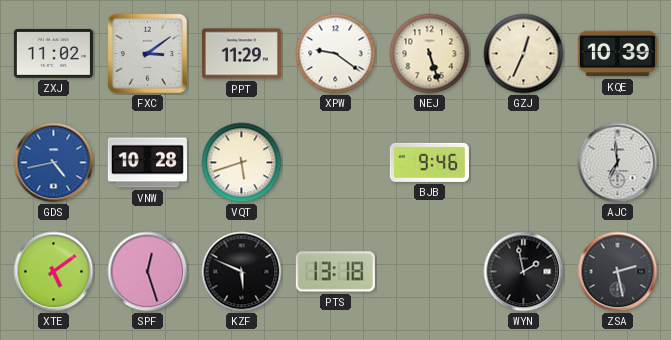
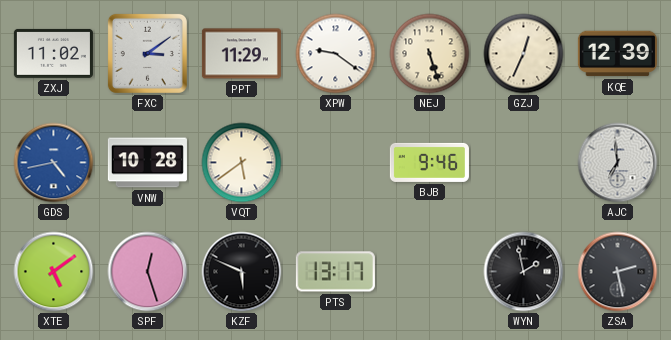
KQE: 10:39 -> 12:39
VQT: 5:42 -> 5:39
PTS: 13:18 -> 13:17
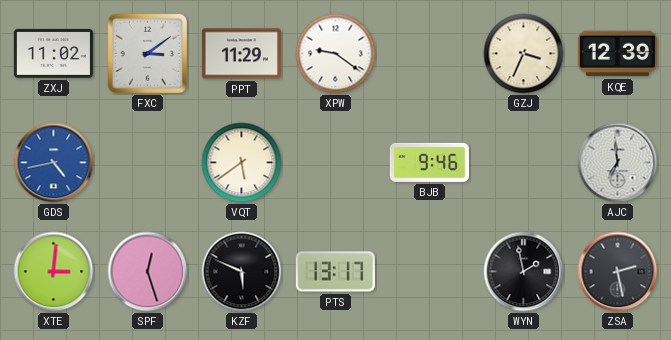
NEJ: 5:27 -> none
GZJ: 12:34 -> 3:34
VNW: 10:28 -> none
XTE: 5:09 -> 3:01
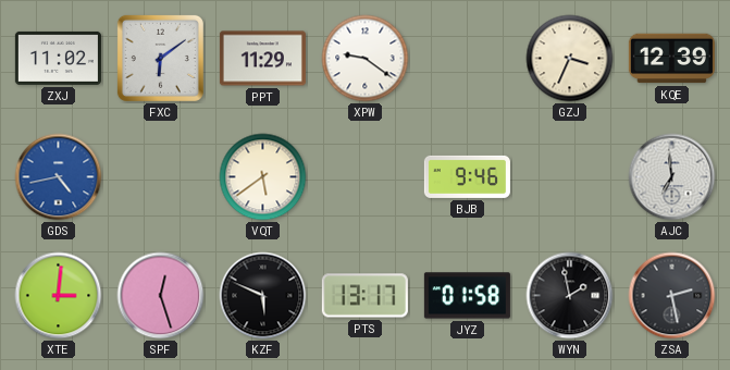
FXC: 3:09 -> 6:09
JYZ: none -> 01:58
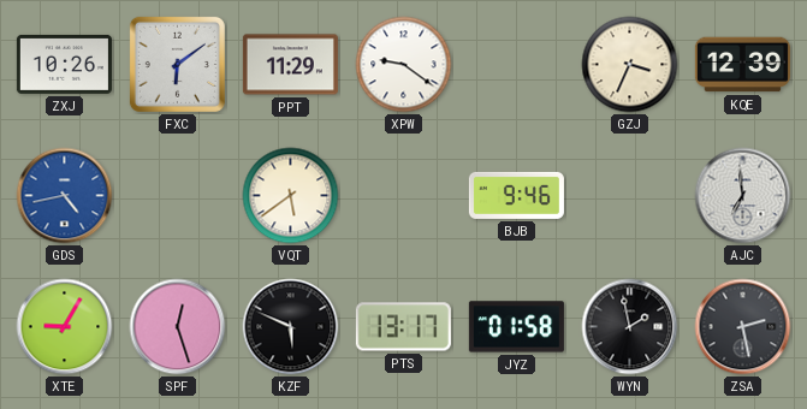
ZXJ: 11:02 -> 10:26
XTE: 3:01 -> 9:05
